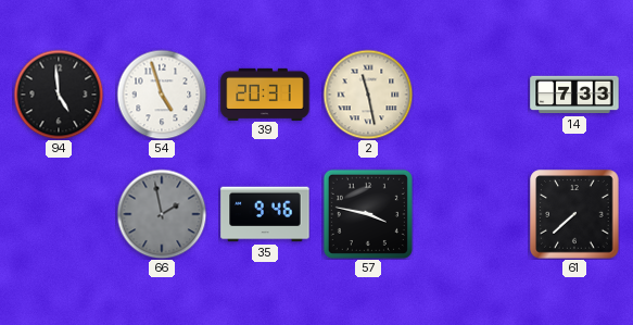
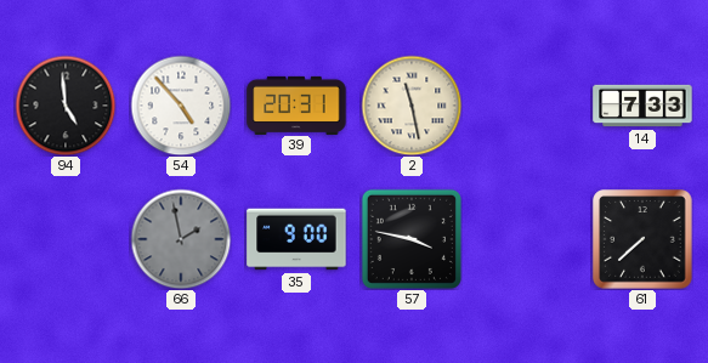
54: 4:57 -> 4:53
35: 9:46 -> 9:00
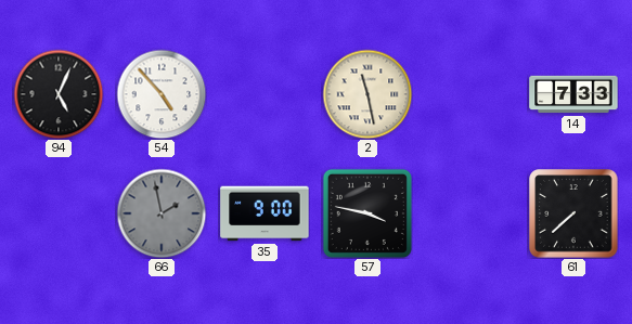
94: 4:59 -> 5:04
39: 20:31 -> none
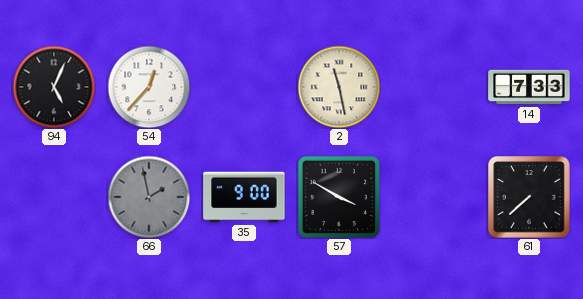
54: 4:53 -> 12:37
57: 3:47 -> 3:50
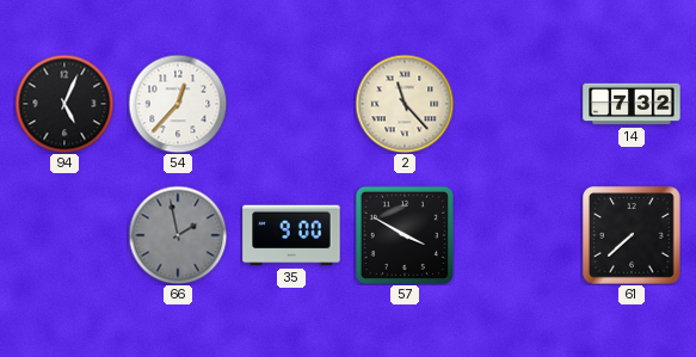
2: 11:28 -> 11:23
14: 7:33 -> 7:32
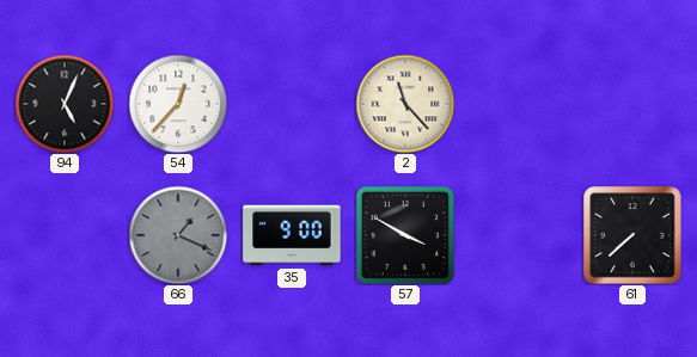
14: 7:32 -> none
66: 1:58 -> 1:19
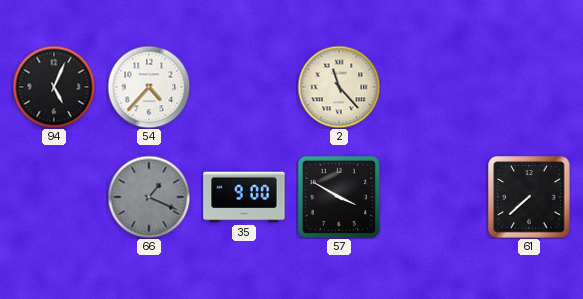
54: 12:37 -> 4:37
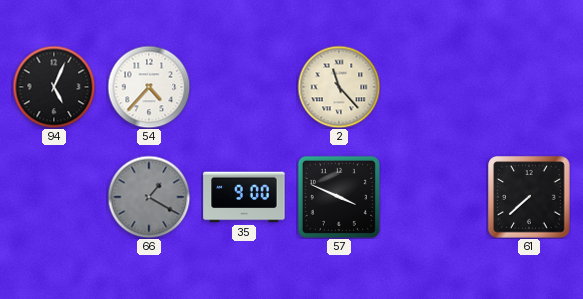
66: 1:19 -> 1:20
57: 3:50 -> 3:49
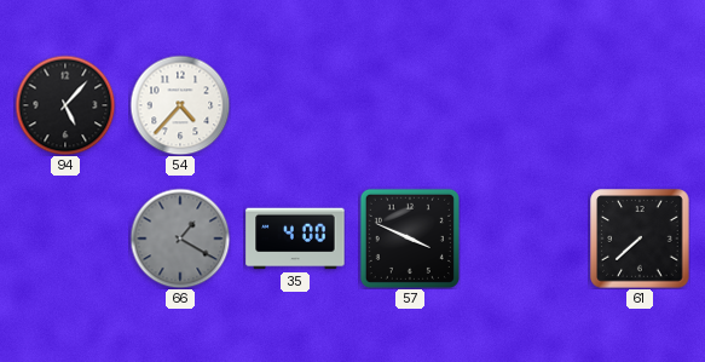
94: 5:04 -> 5:07
2: 11:23 -> none
35: 9:00 -> 4:00
